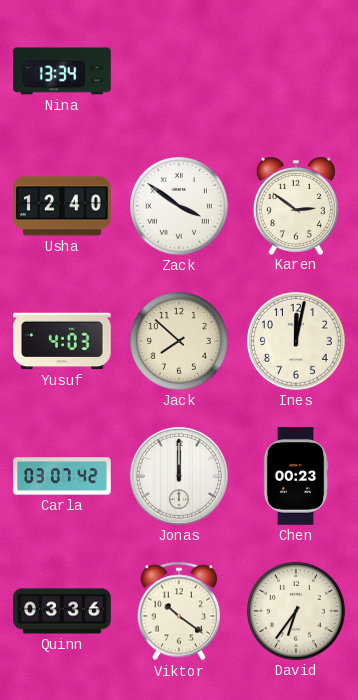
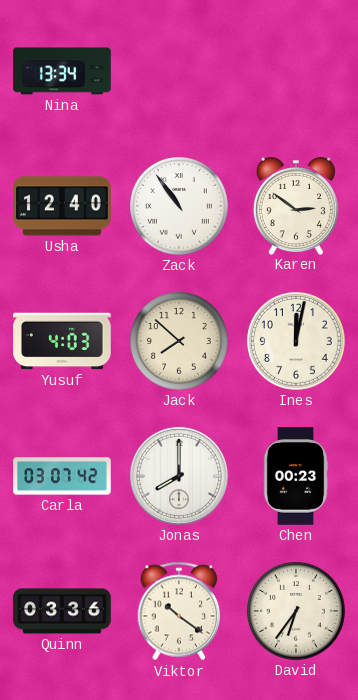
Zack: 3:51 -> 10:54
Jonas: 12:00 -> 8:00
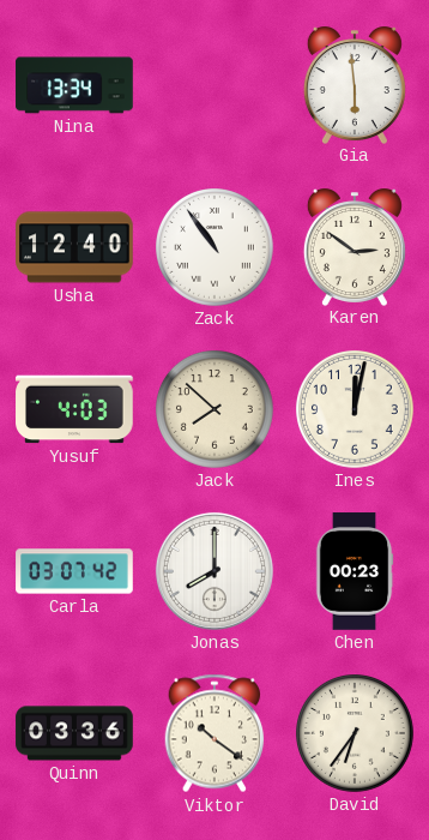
Gia: none -> 5:59
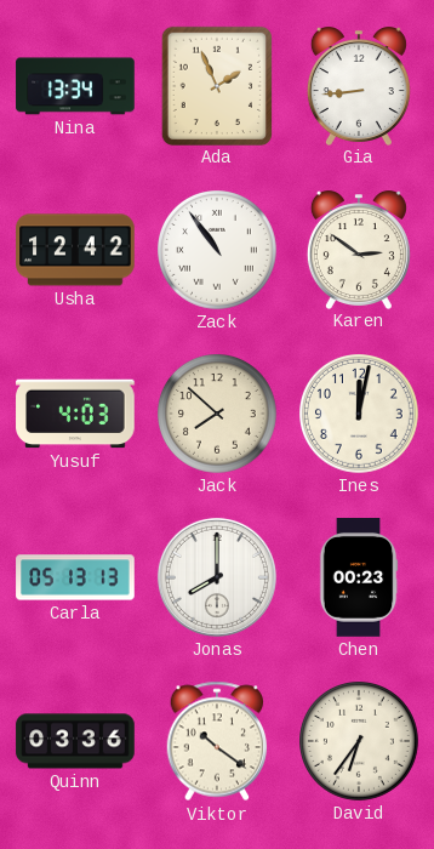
Ada: none -> 1:56
Gia: 5:59 -> 8:44
Usha: 12:40 -> 12:42
Carla: 03:07 -> 05:13
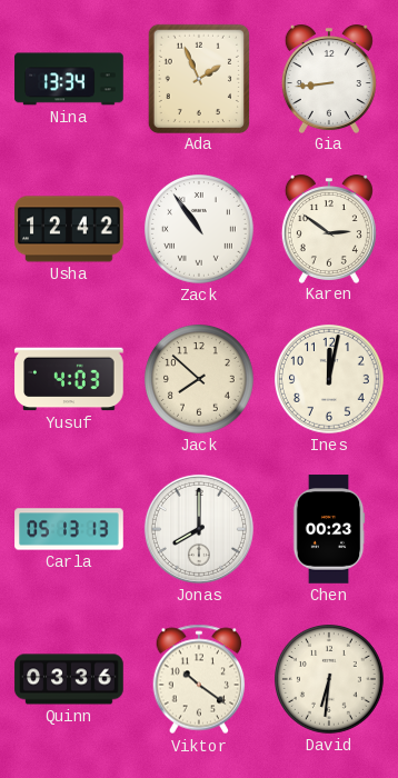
David: 6:36 -> 6:31
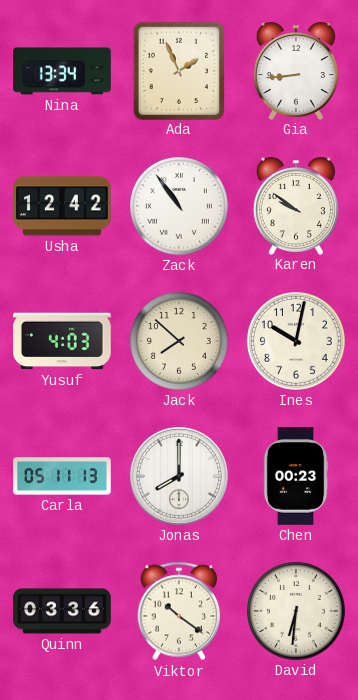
Karen: 2:51 -> 9:51
Ines: 12:02 -> 10:02
Carla: 05:13 -> 05:11
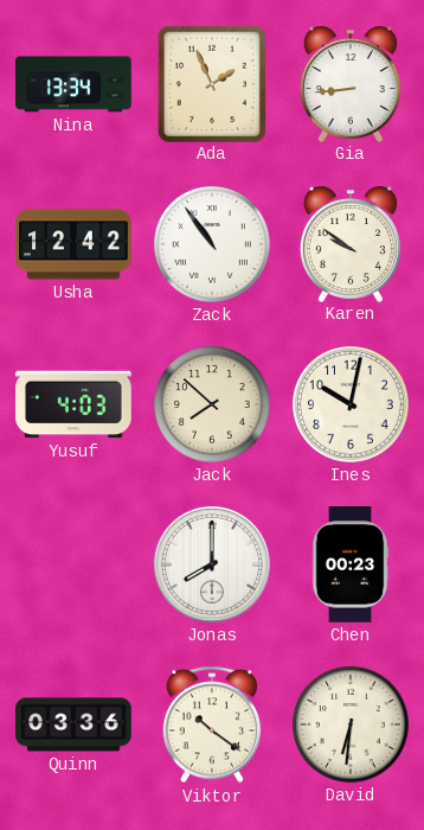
Carla: 05:11 -> none
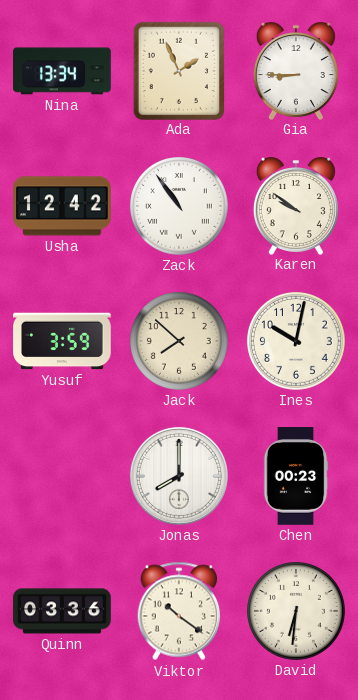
Gia: 8:44 -> 8:45
Yusuf: 4:03 -> 3:59
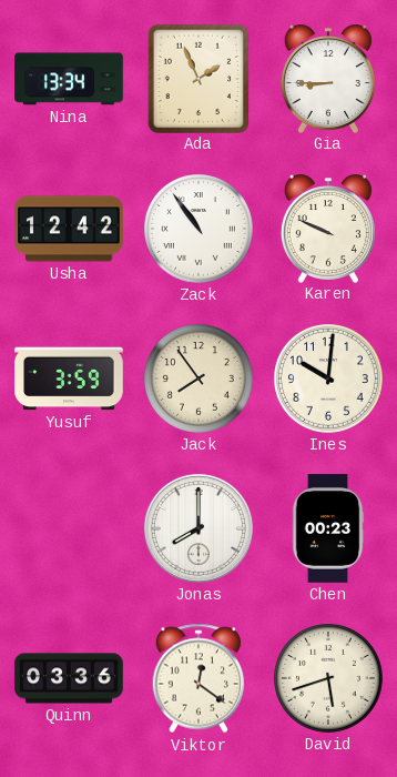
Karen: 9:51 -> 9:49
Jack: 7:52 -> 7:54
Ines: 10:02 -> 10:01
Viktor: 10:21 -> 12:21
David: 6:31 -> 5:42
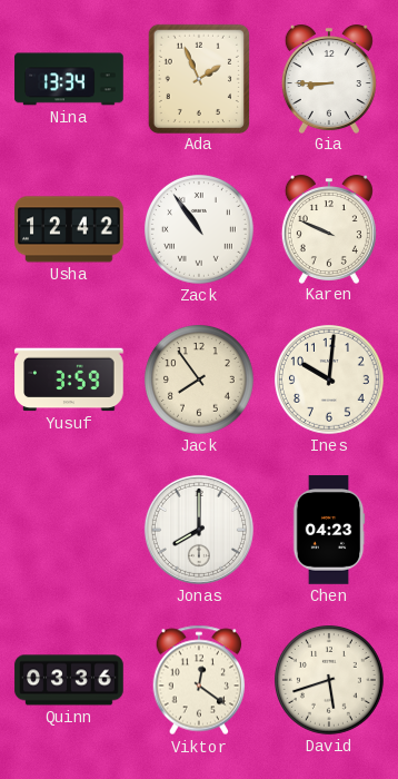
Chen: 00:23 -> 04:23
